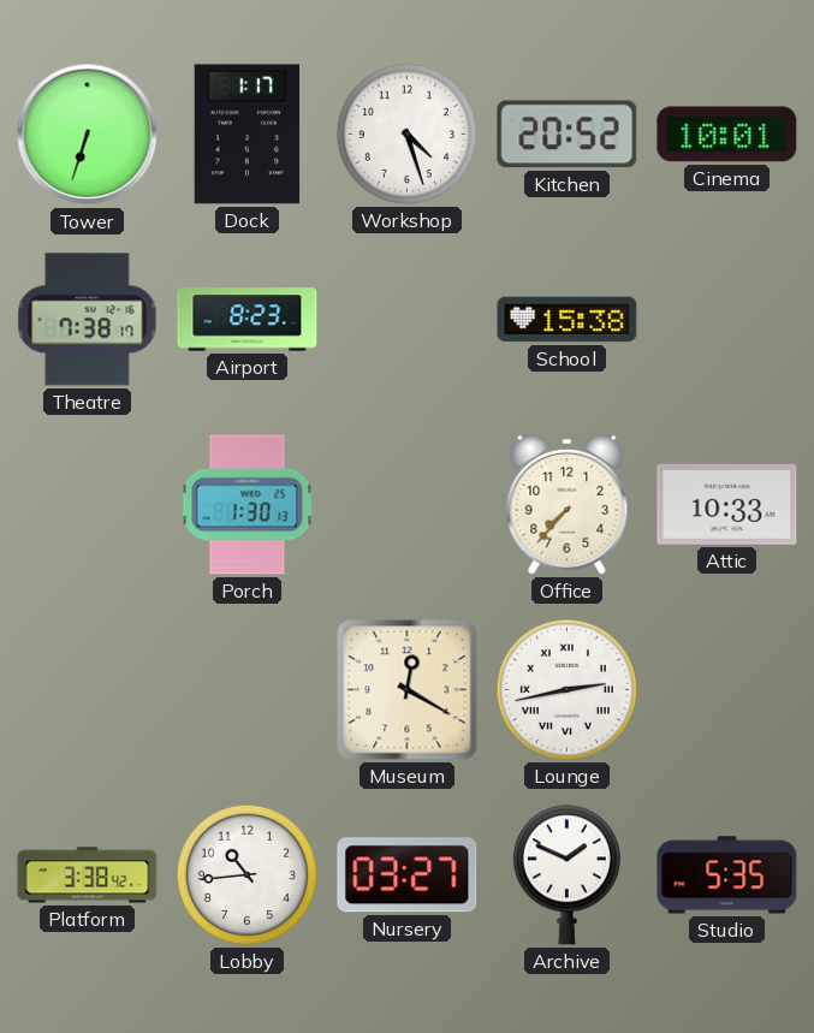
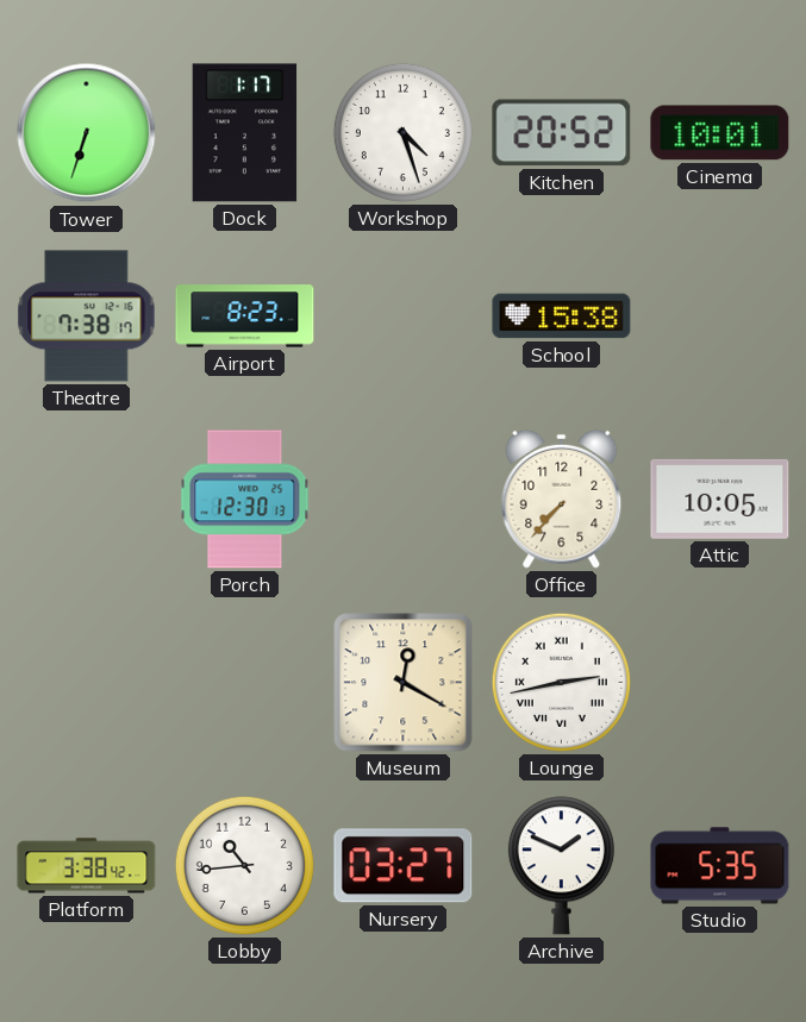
Porch: 1:30 -> 12:30
Attic: 10:33 -> 10:05
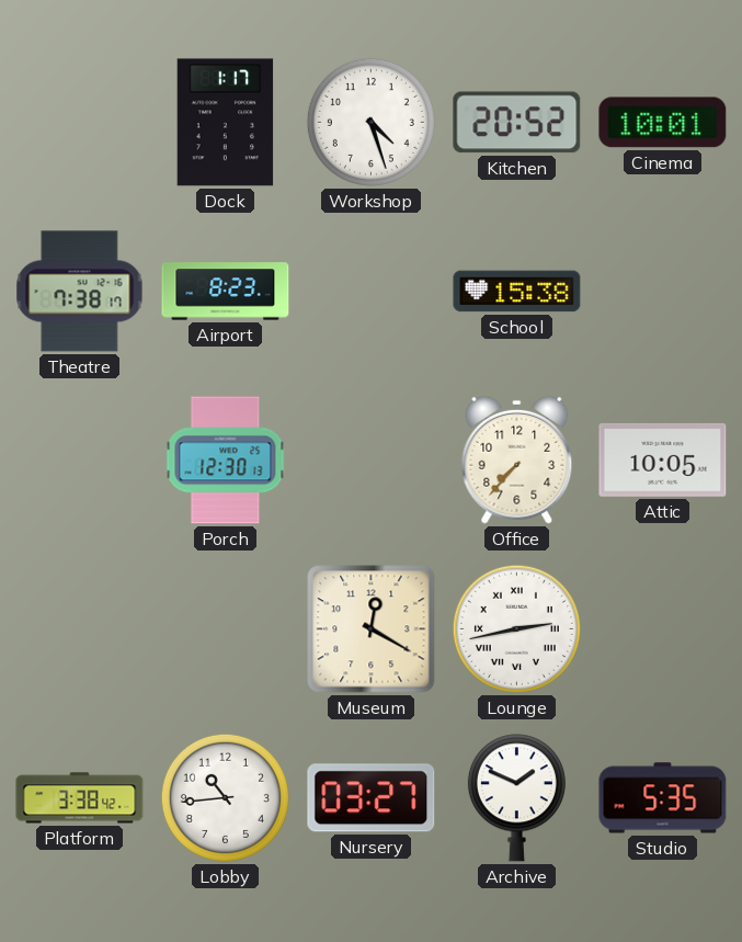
Tower: 6:33 -> none
